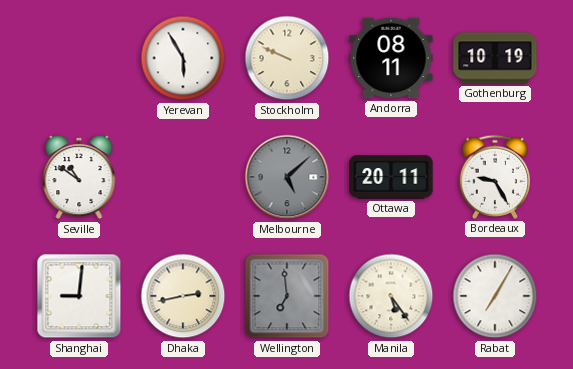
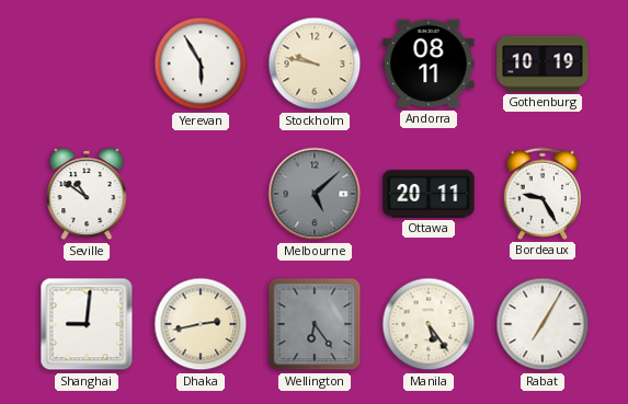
Stockholm: 9:49 -> 9:47
Wellington: 6:59 -> 6:24
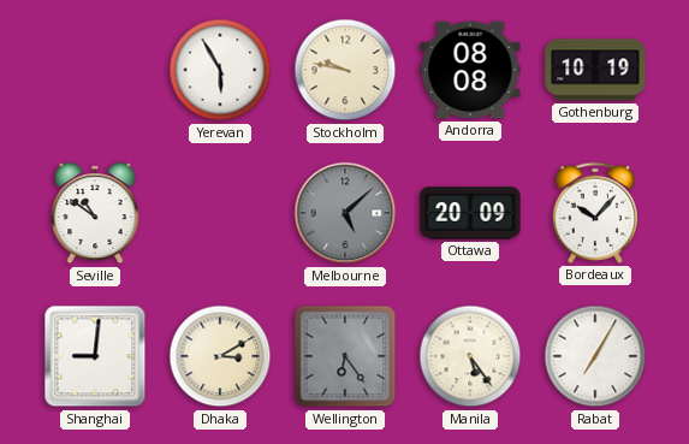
Andorra: 08:11 -> 08:08
Ottawa: 20:11 -> 20:09
Bordeaux: 9:25 -> 10:07
Dhaka: 2:43 -> 3:10
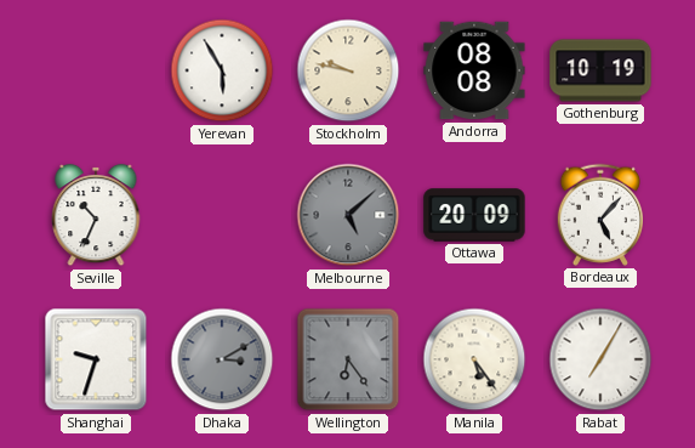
Seville: 10:51 -> 10:34
Bordeaux: 10:07 -> 5:07
Shanghai: 9:01 -> 9:33
Dhaka dial: cream -> grey
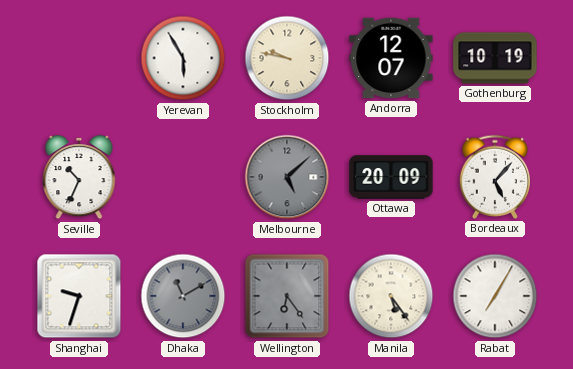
Andorra: 08:08 -> 12:07
Dhaka: 3:10 -> 11:10
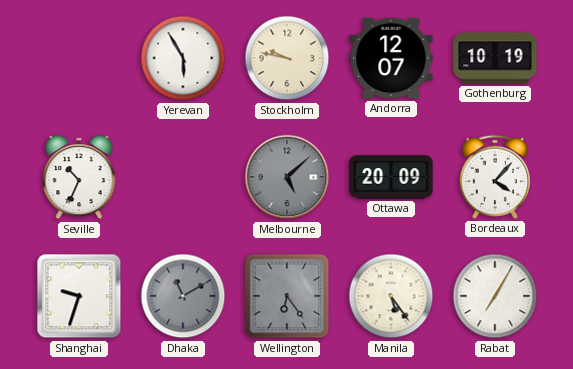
Bordeaux: 5:07 -> 4:07
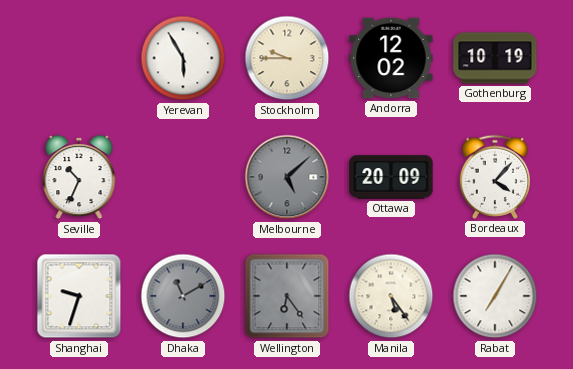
Stockholm: 9:47 -> 9:45
Andorra: 12:07 -> 12:02
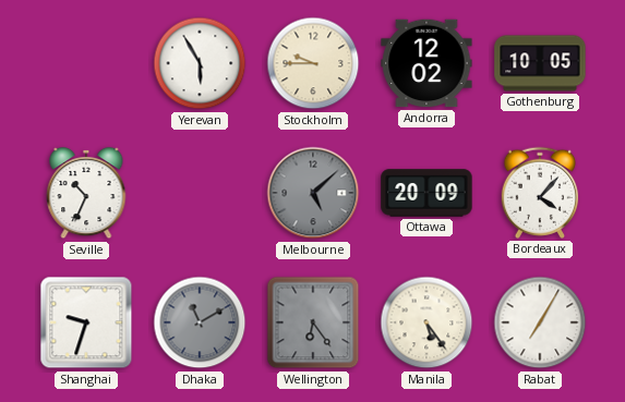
Gothenburg: 10:19 -> 10:05
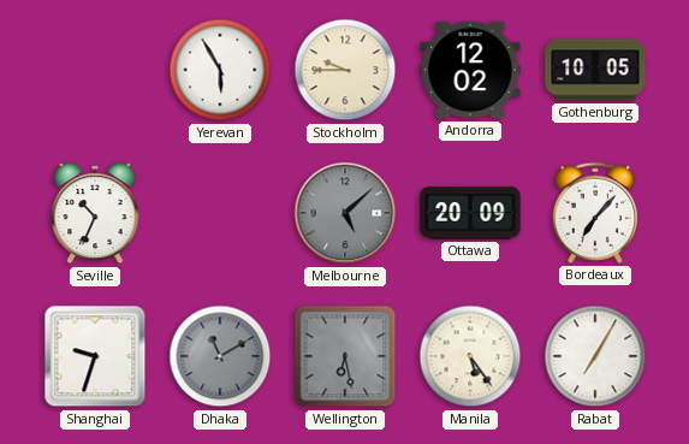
Bordeaux: 4:07 -> 7:07
Wellington: 6:24 -> 6:28
